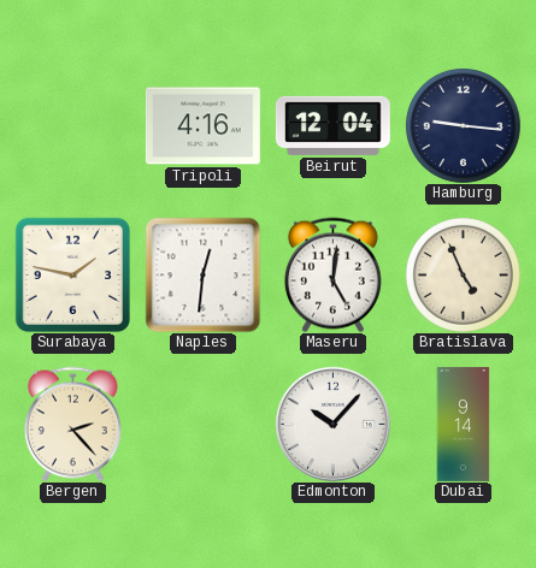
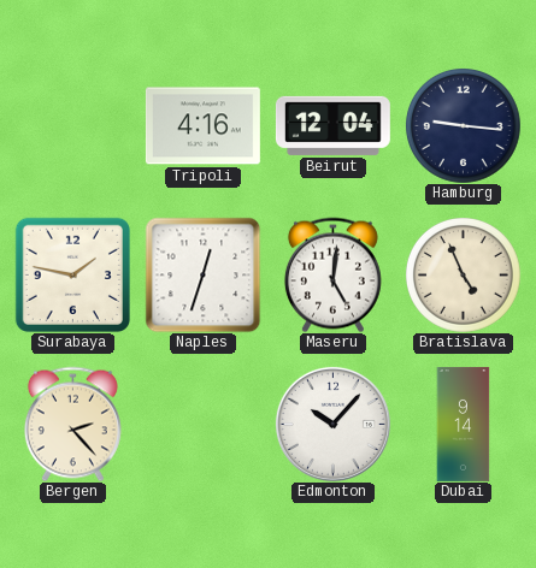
Naples: 12:31 -> 12:33
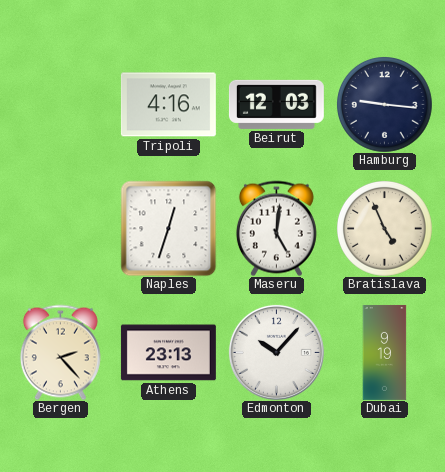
Beirut: 12:04 -> 12:03
Surabaya: 1:47 -> none
Athens: none -> 23:13
Dubai: 9:14 -> 9:19
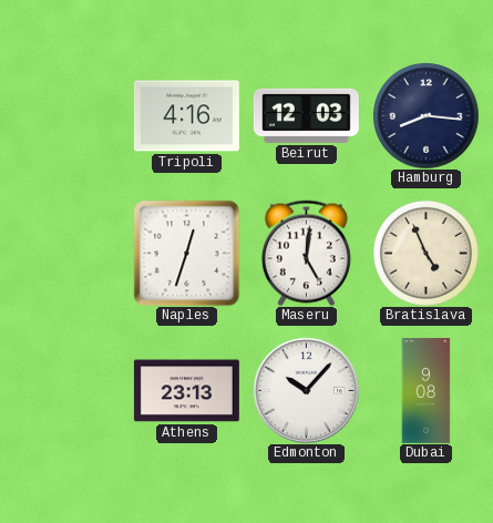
Hamburg: 9:16 -> 8:16
Bergen: 2:23 -> none
Dubai: 9:19 -> 9:08
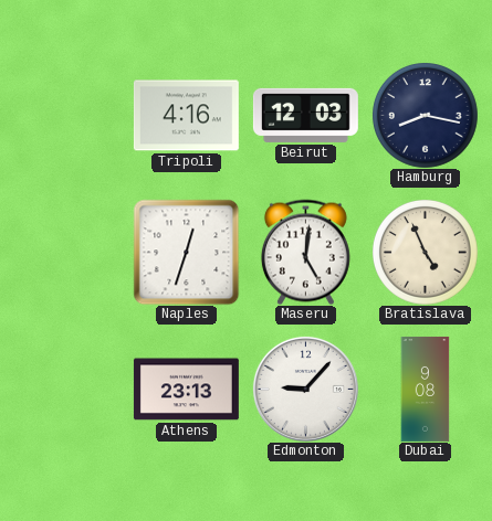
Hamburg: 8:16 -> 8:17
Edmonton: 10:07 -> 9:07
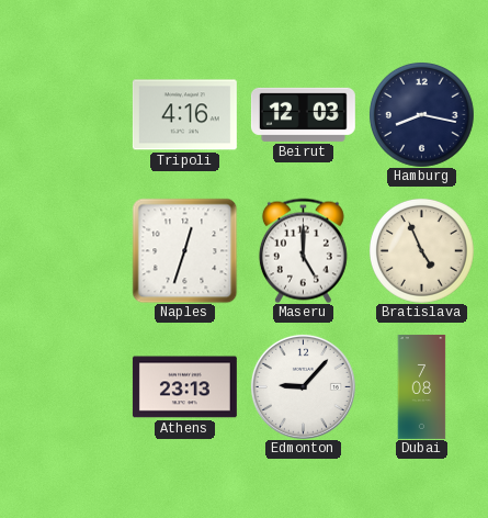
Maseru: 5:01 -> 5:00
Dubai: 9:08 -> 7:08
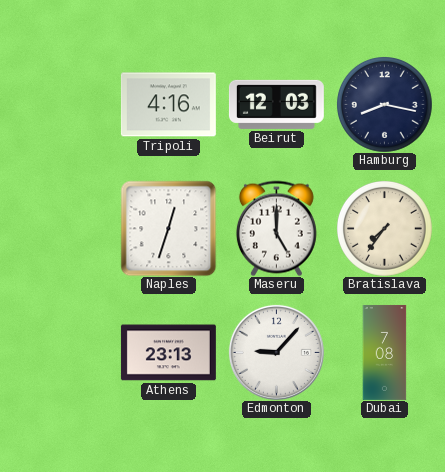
Bratislava: 4:56 -> 7:36
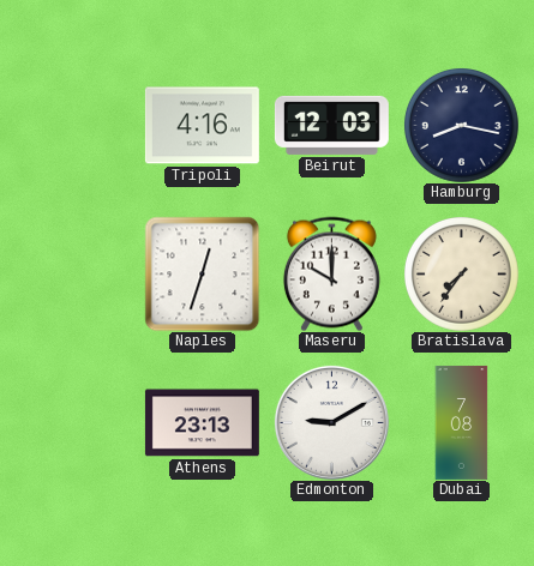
Maseru: 5:00 -> 10:00
Edmonton: 9:07 -> 9:10
